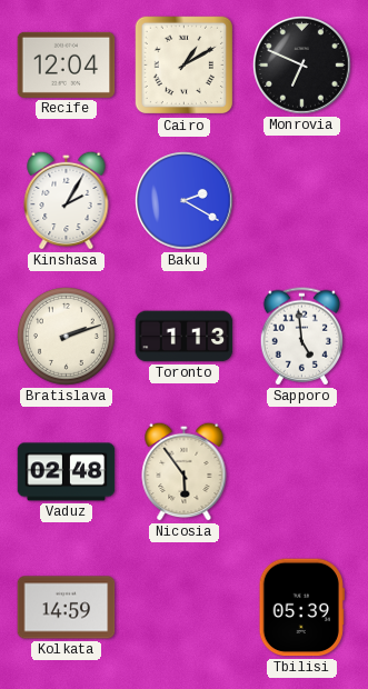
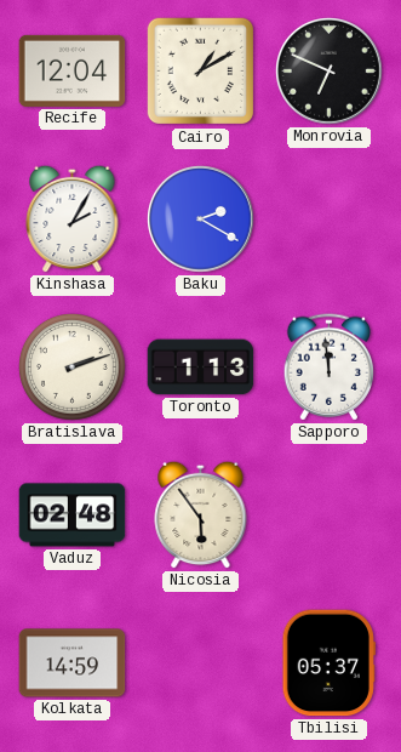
Sapporo: 4:59 -> 11:59
Tbilisi: 05:39 -> 05:37
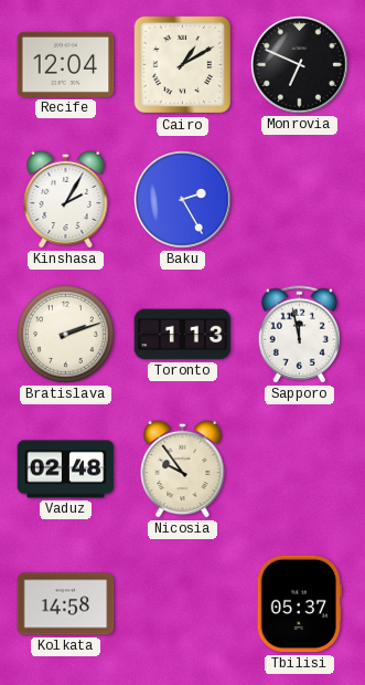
Baku: 2:20 -> 2:25
Sapporo: 11:59 -> 11:58
Nicosia: 5:54 -> 9:54
Kolkata: 14:59 -> 14:58
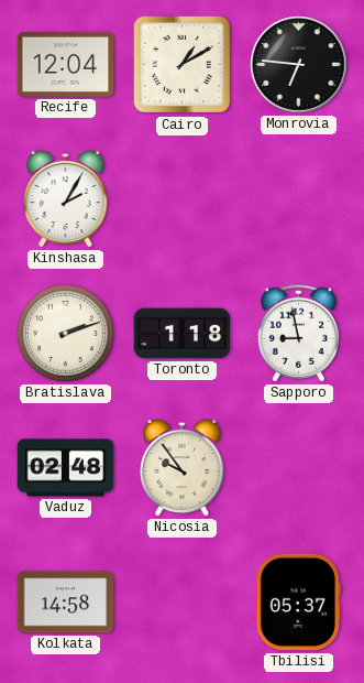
Monrovia: 6:49 -> 6:46
Baku: 2:25 -> none
Toronto: 1:13 -> 1:18
Sapporo: 11:58 -> 8:58
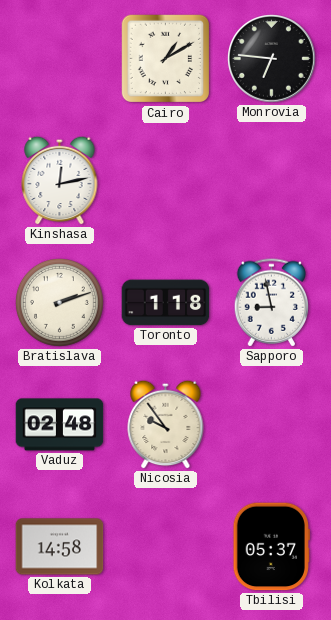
Recife: 12:04 -> none
Kinshasa: 2:05 -> 12:13
